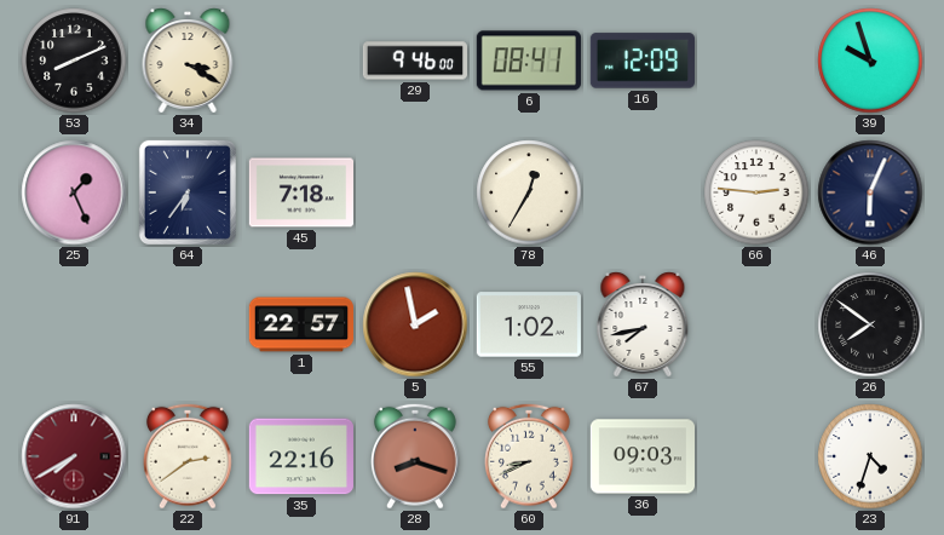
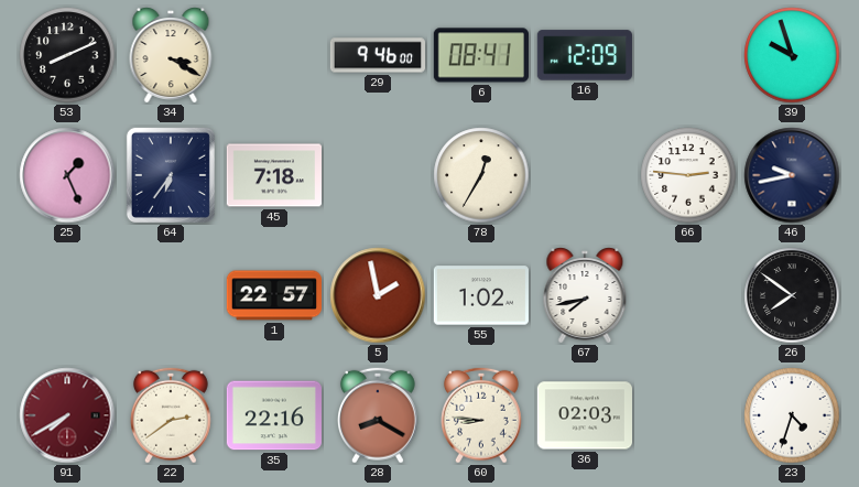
46: 6:04 -> 9:43
28: 8:18 -> 8:20
60: 8:41 -> 8:46
36: 09:03 -> 02:03
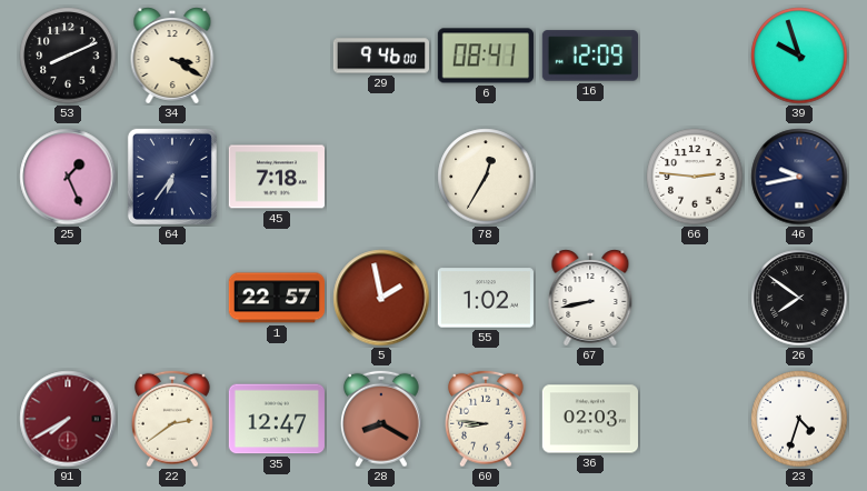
67: 7:43 -> 8:43
35: 22:16 -> 12:47
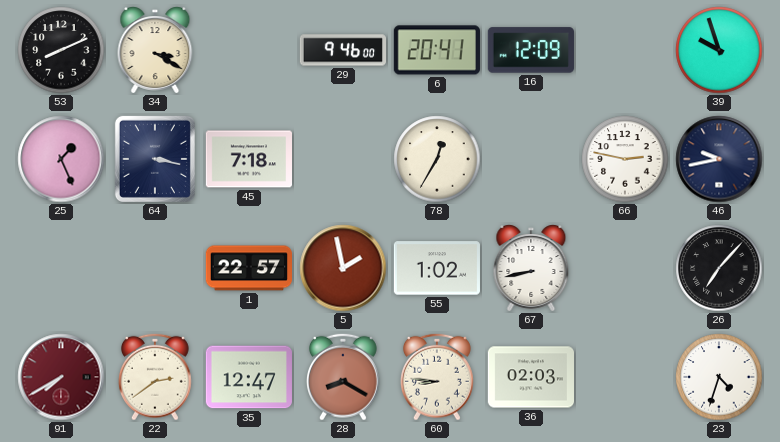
6: 08:41 -> 20:41
64: 6:36 -> 3:17
66: 2:46 -> 2:47
26: 7:51 -> 7:07
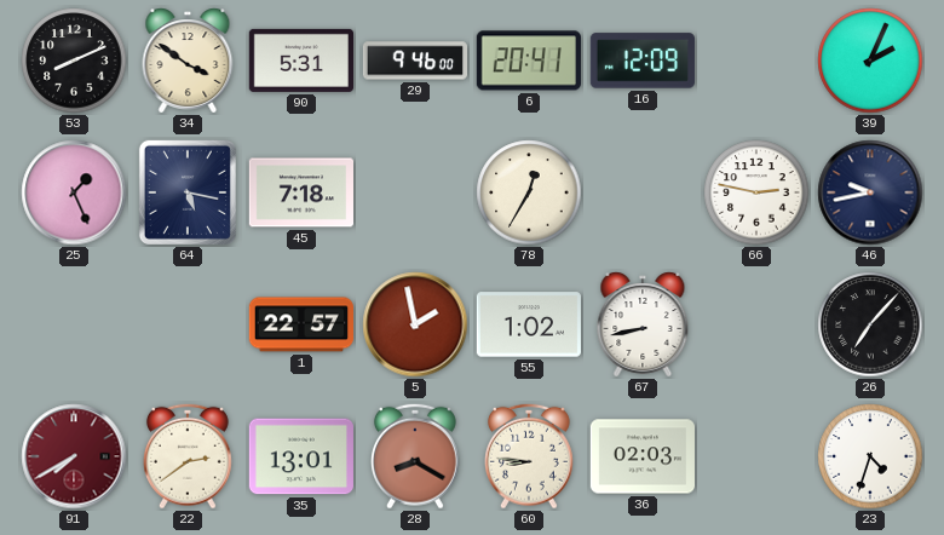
34: 3:20 -> 3:51
90: none -> 5:31
39: 9:57 -> 2:04
64: 3:17 -> 5:17
35: 12:47 -> 13:01
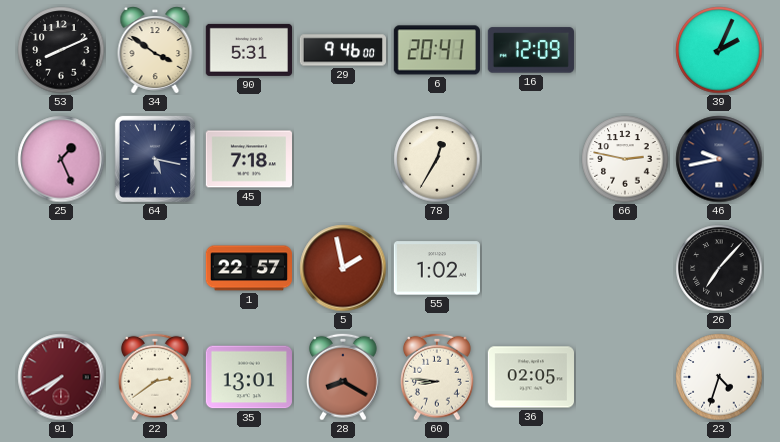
67: 8:43 -> none
36: 02:03 -> 02:05
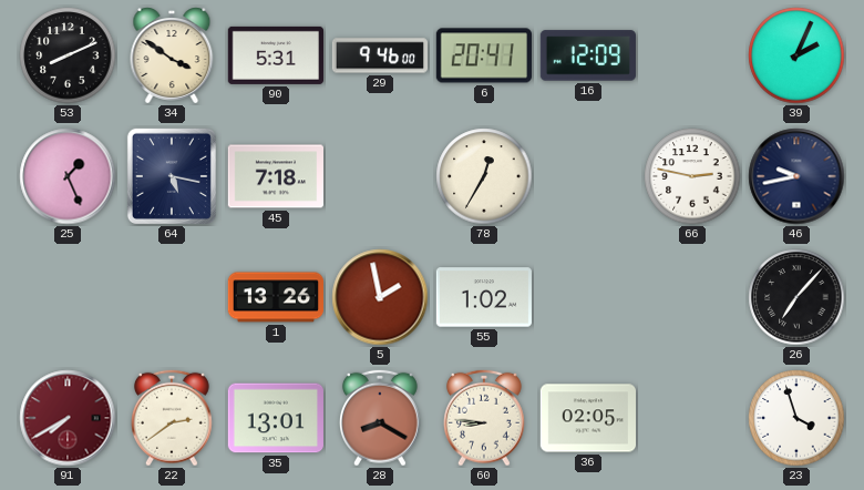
1: 22:57 -> 13:26
23: 4:33 -> 3:57
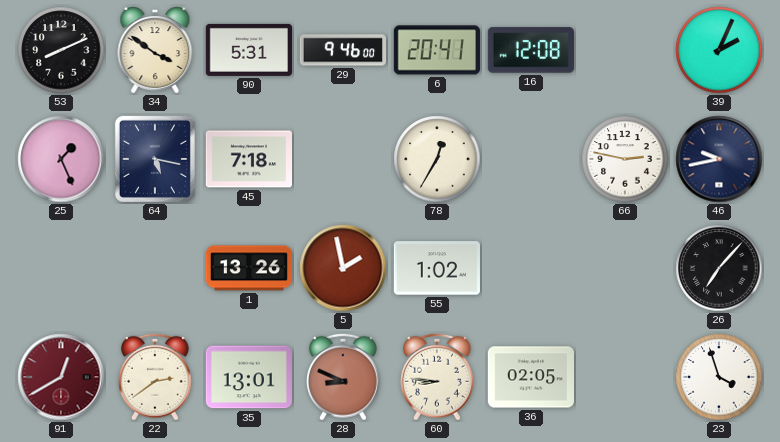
16: 12:09 -> 12:08
91: 7:40 -> 12:40
28: 8:20 -> 8:49
